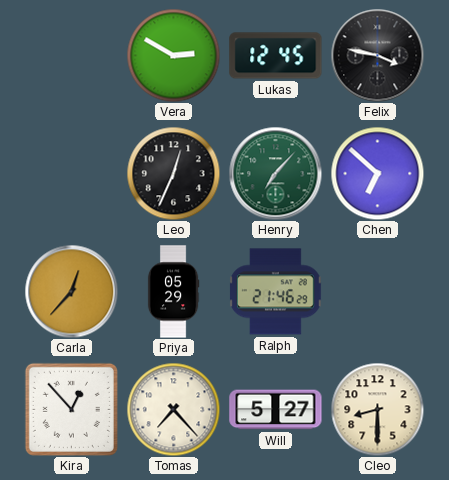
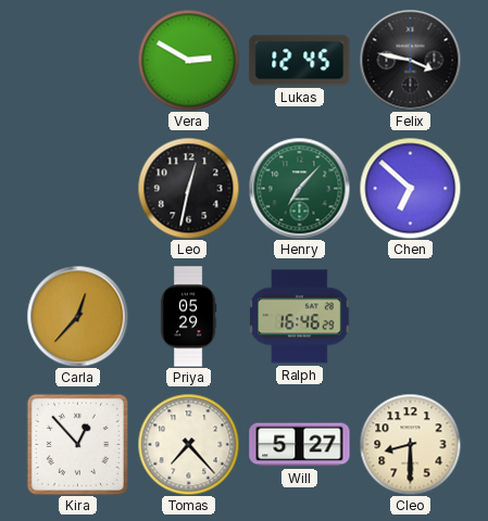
Leo: 12:34 -> 12:32
Ralph: 21:46 -> 16:46
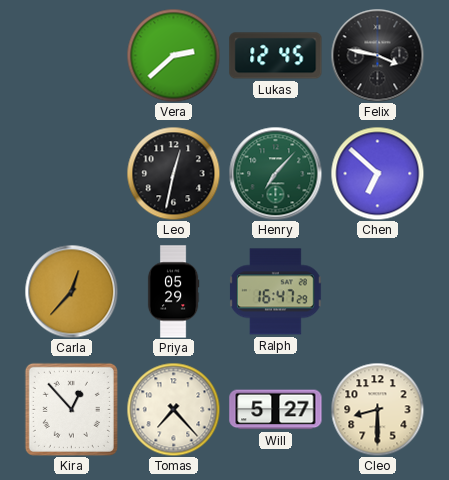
Vera: 2:50 -> 2:38
Ralph: 16:46 -> 16:47
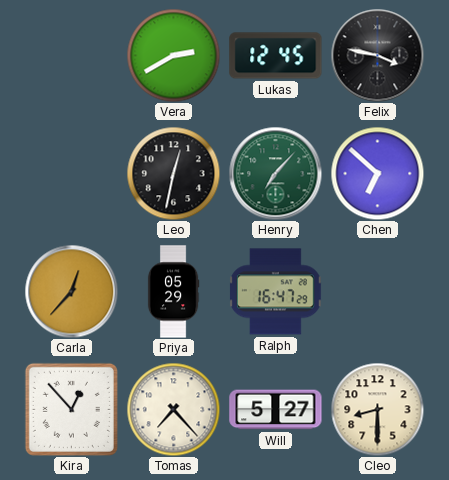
Vera: 2:38 -> 2:40
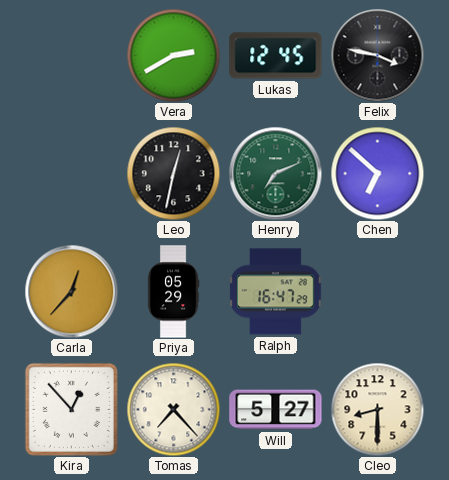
Henry: 7:07 -> 7:11
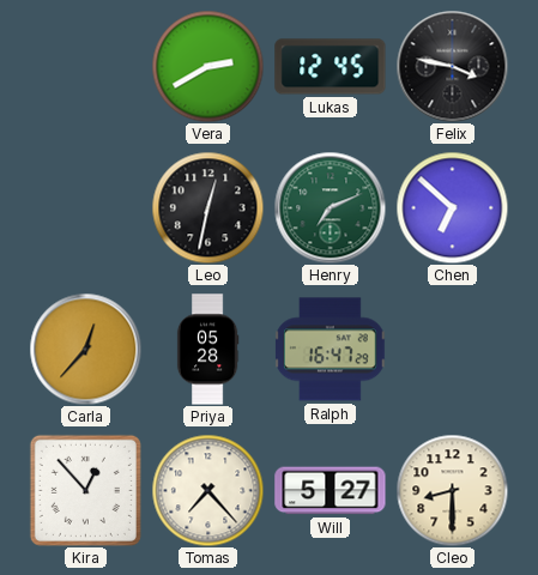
Priya: 05:29 -> 05:28
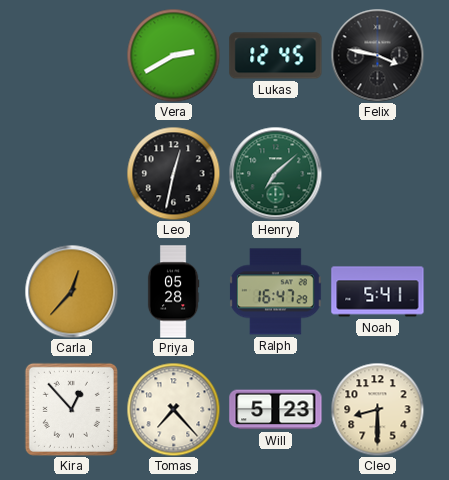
Henry: 7:11 -> 7:08
Chen: 6:52 -> none
Noah: none -> 5:41
Will: 5:27 -> 5:23
